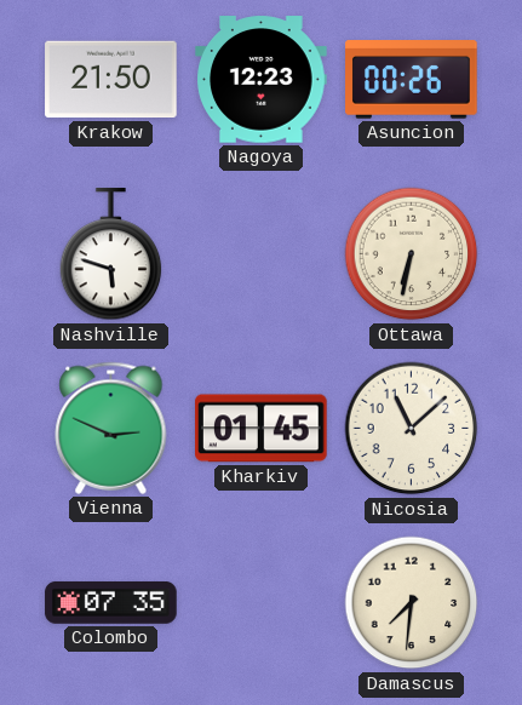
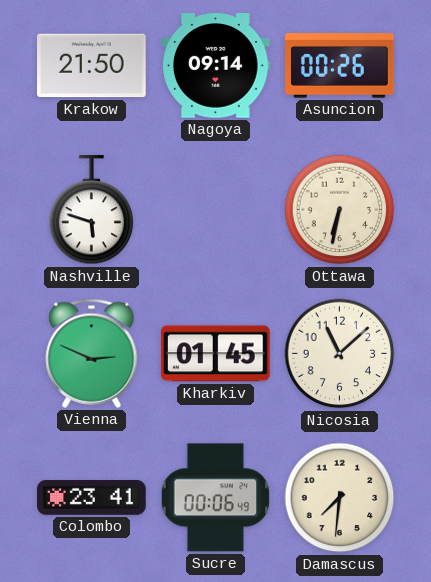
Nagoya: 12:23 -> 09:14
Colombo: 07:35 -> 23:41
Sucre: none -> 00:06
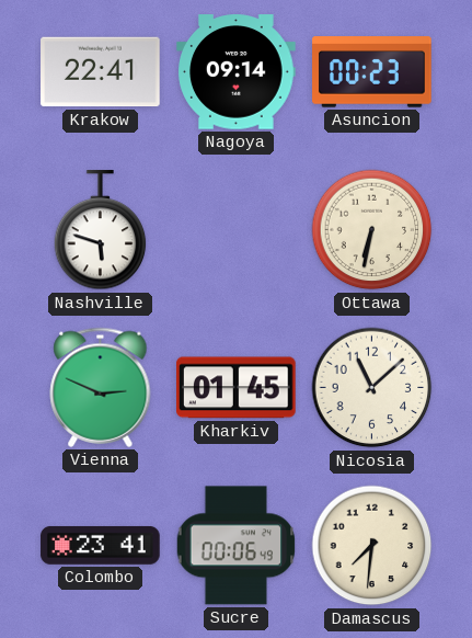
Krakow: 21:50 -> 22:41
Asuncion: 00:26 -> 00:23
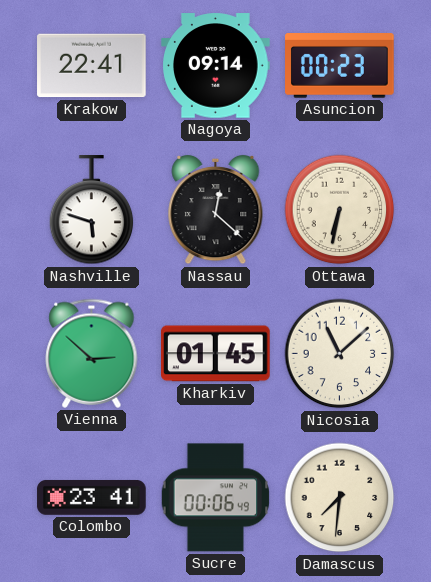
Nassau: none -> 12:22
Vienna: 2:49 -> 2:52
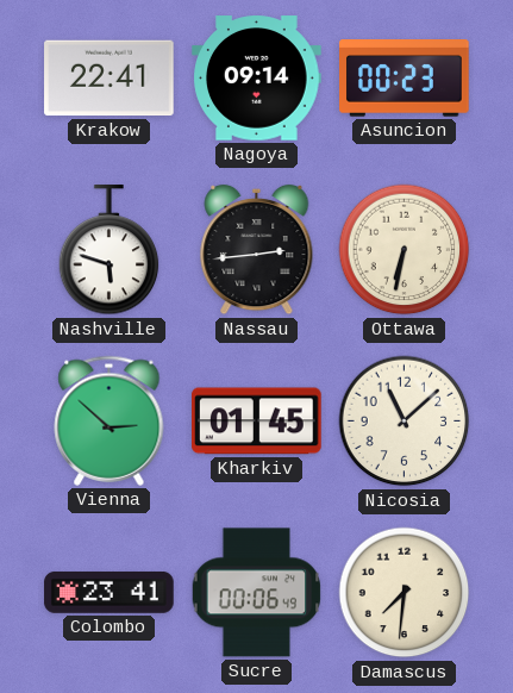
Nassau: 12:22 -> 2:44
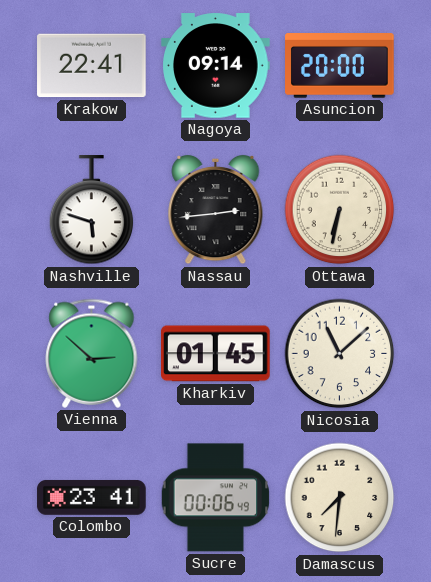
Asuncion: 00:23 -> 20:00
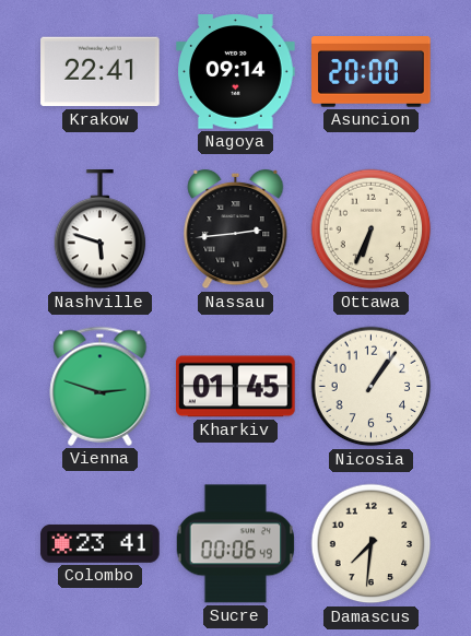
Ottawa: 6:32 -> 6:34
Vienna: 2:52 -> 2:48
Nicosia: 11:08 -> 1:06
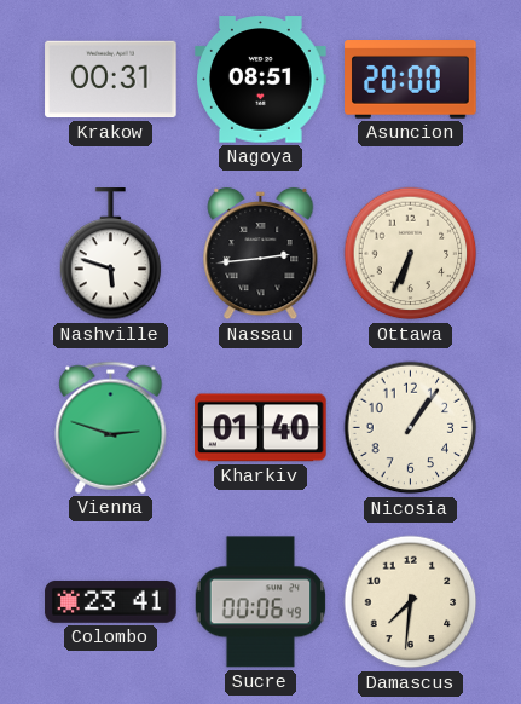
Krakow: 22:41 -> 00:31
Nagoya: 09:14 -> 08:51
Kharkiv: 01:45 -> 01:40
